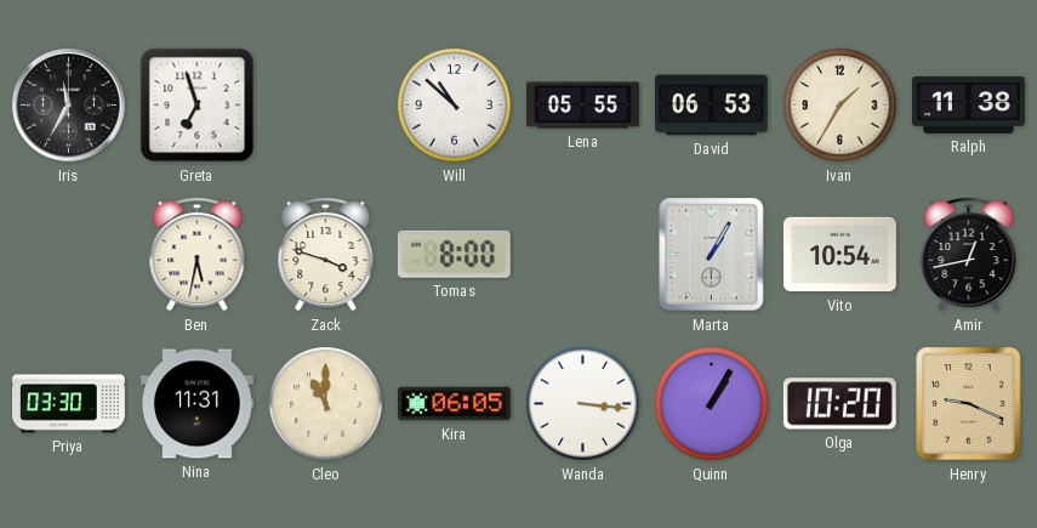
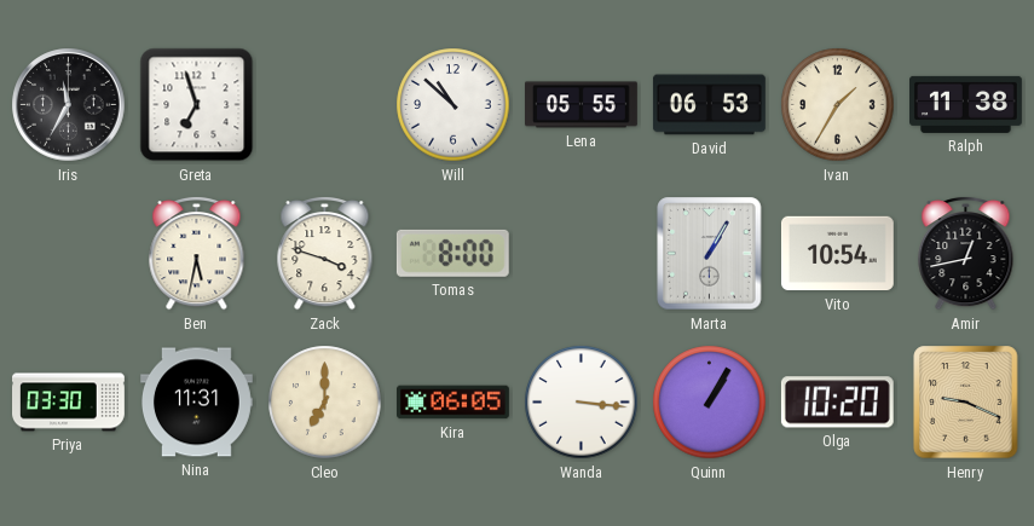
Cleo: 11:00 -> 7:00
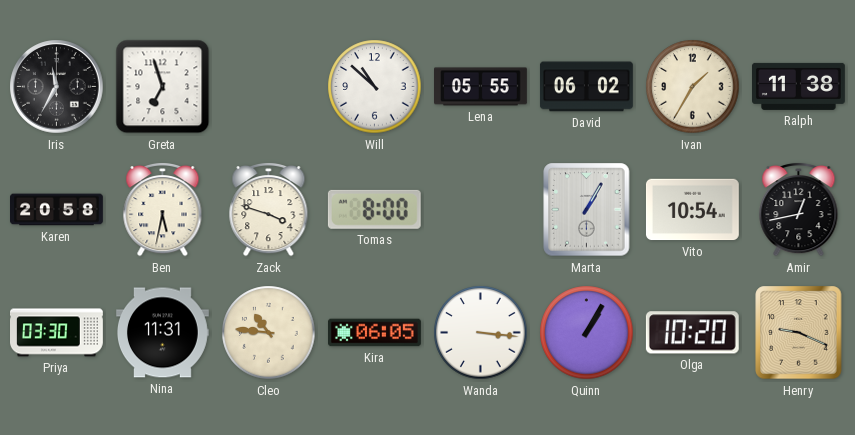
David: 06:53 -> 06:02
Karen: none -> 20:58
Cleo: 7:00 -> 10:46
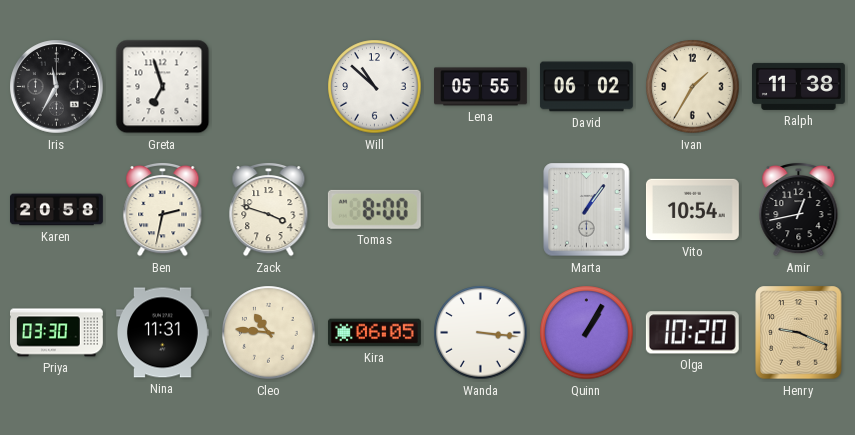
Ben: 5:32 -> 2:32
Marta: 1:05 -> 1:06
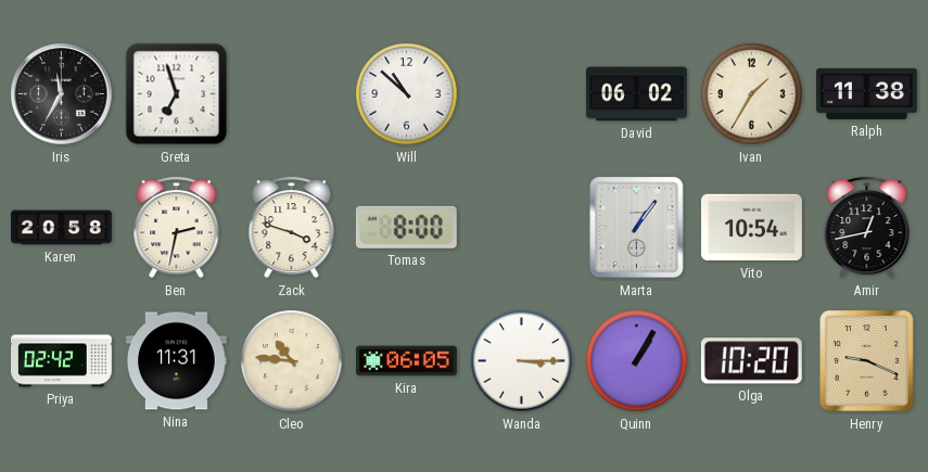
Lena: 05:55 -> none
Priya: 03:30 -> 02:42
Wanda: 3:16 -> 3:15
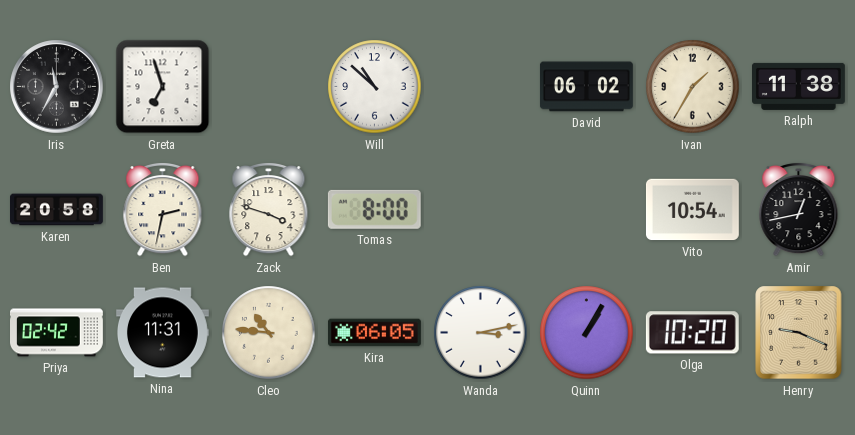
Marta: 1:06 -> none
Wanda: 3:15 -> 3:13
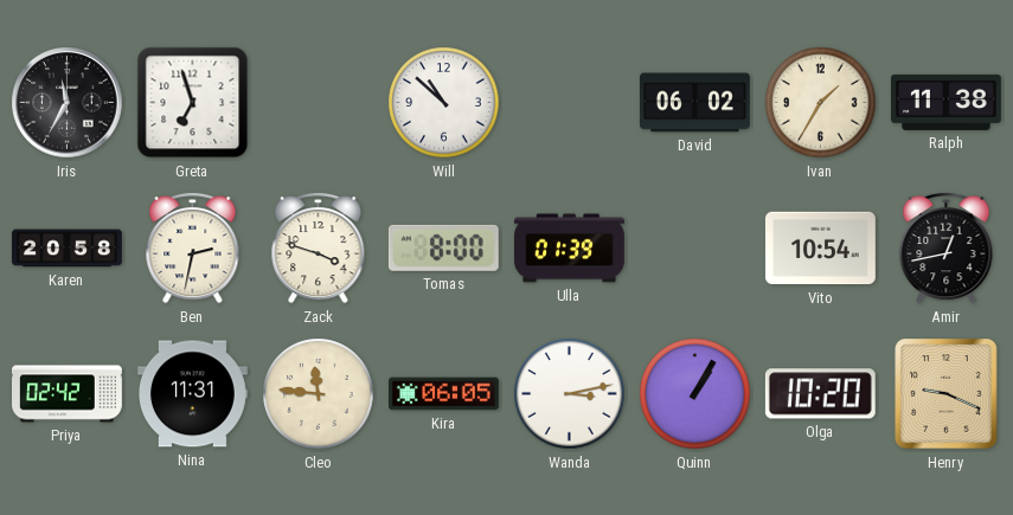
Ulla: none -> 01:39
Cleo: 10:46 -> 11:46
